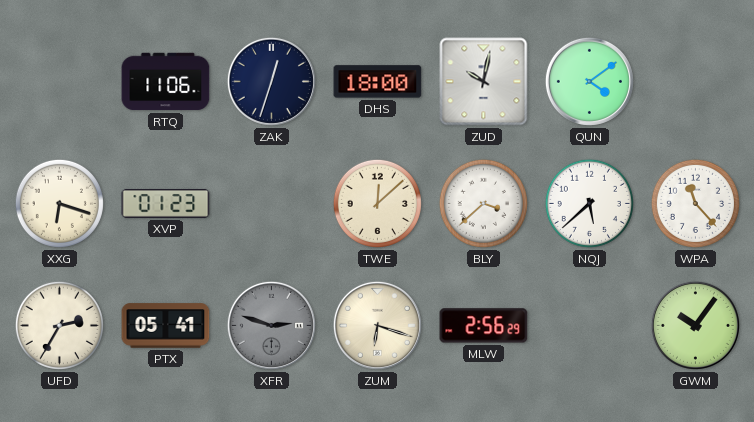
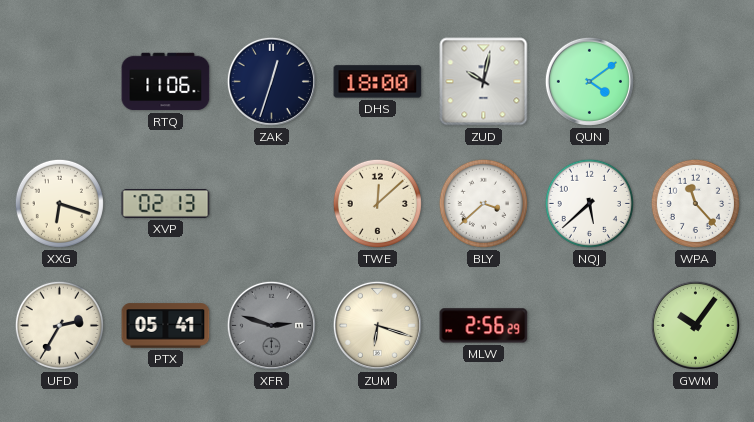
XVP: 01:23 -> 02:13
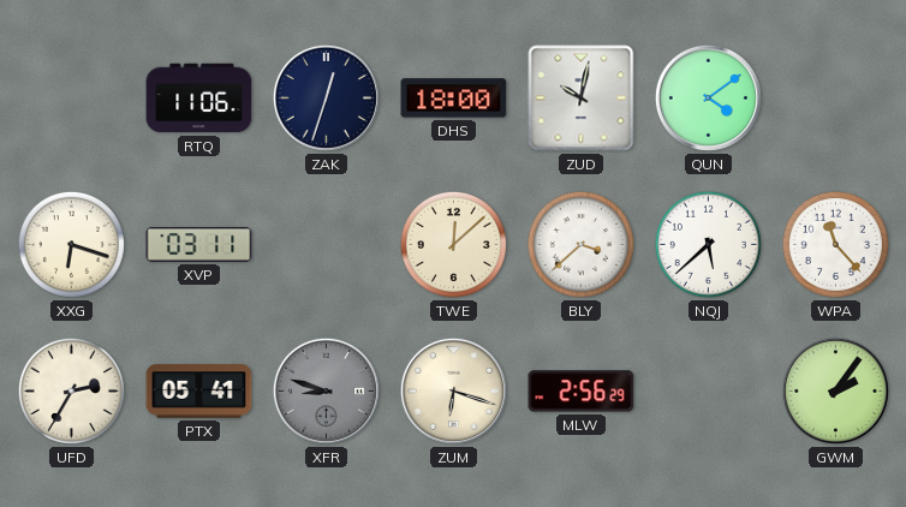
XVP: 02:13 -> 03:11
XFR: 2:48 -> 8:48
GWM: 10:06 -> 2:06
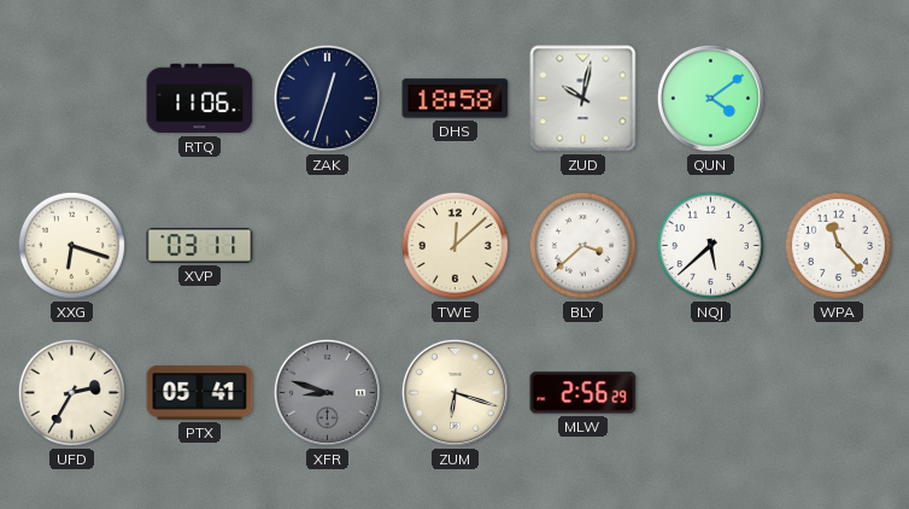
DHS: 18:00 -> 18:58
GWM: 2:06 -> none
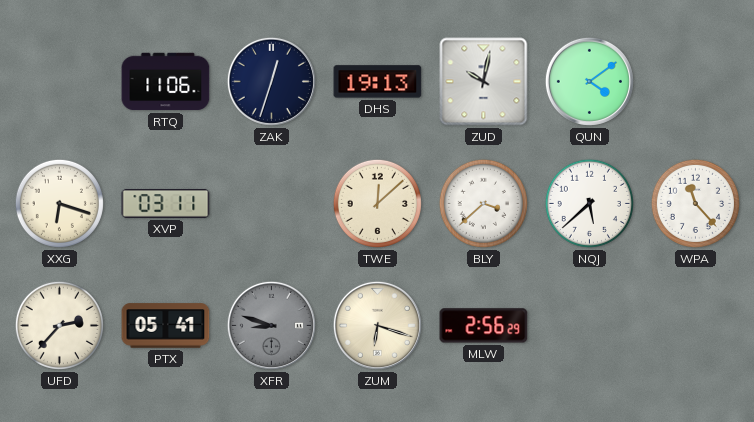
DHS: 18:58 -> 19:13
UFD: 2:35 -> 2:37
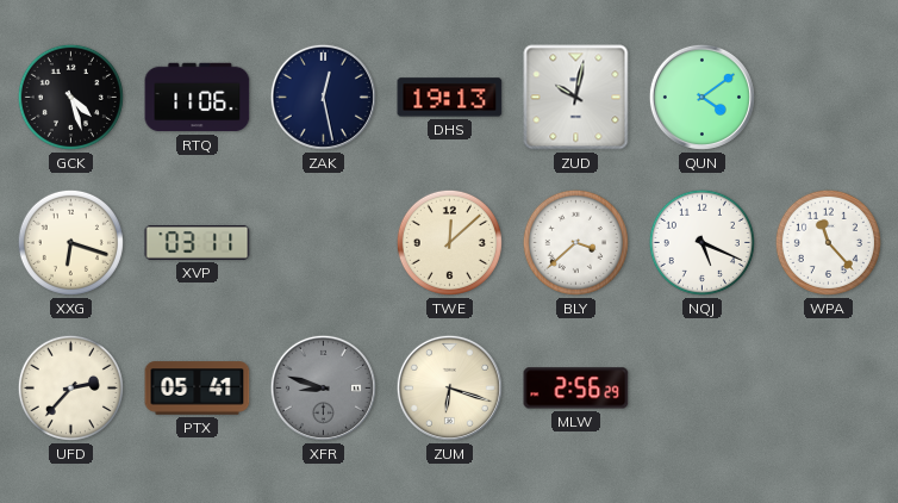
GCK: none -> 4:27
ZAK: 12:33 -> 12:28
NQJ: 5:38 -> 5:19
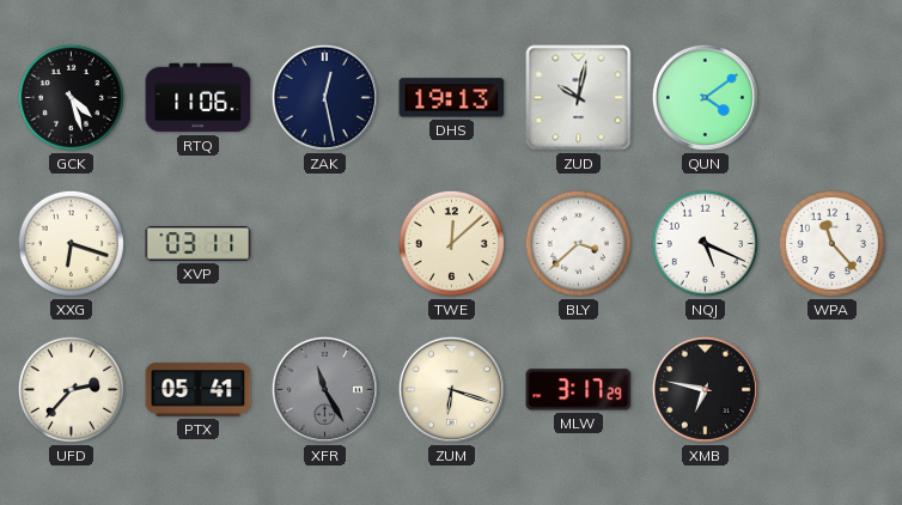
XFR: 8:48 -> 11:25
MLW: 2:56 -> 3:17
XMB: none -> 6:47
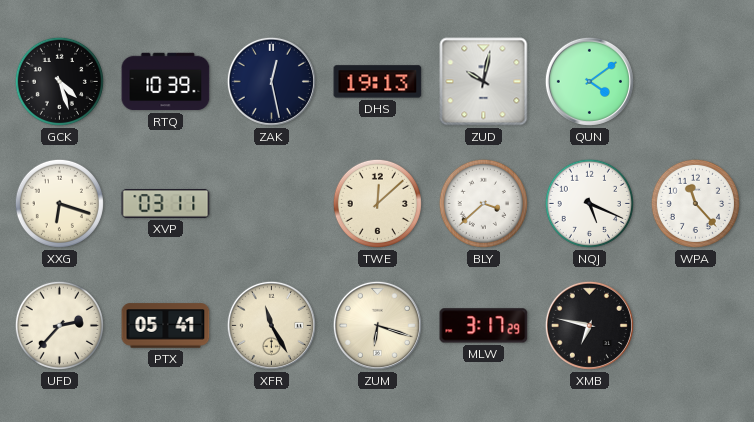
RTQ: 11:06 -> 10:39
XFR dial: grey -> cream
